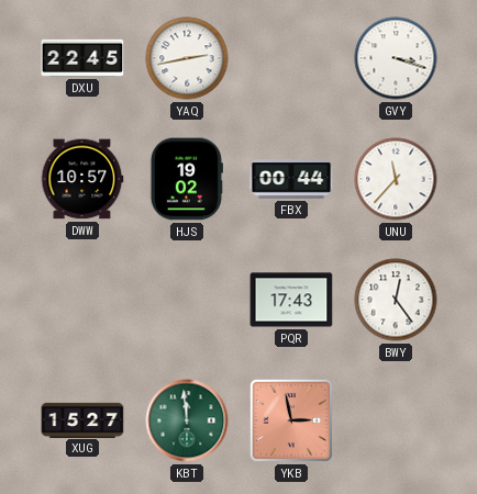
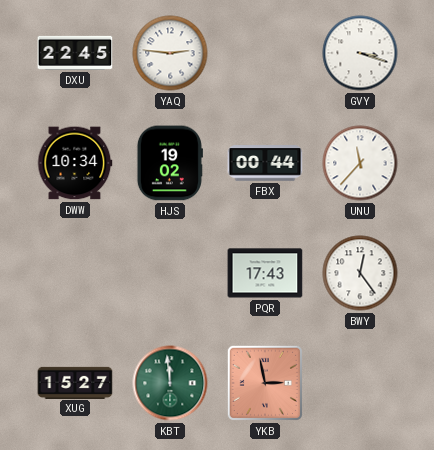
YAQ: 2:43 -> 2:46
DWW: 10:57 -> 10:34
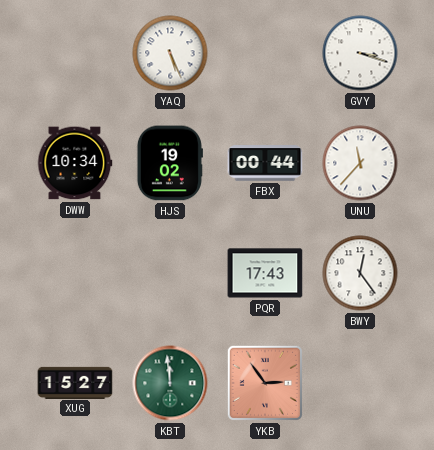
DXU: 22:45 -> none
YAQ: 2:46 -> 5:26
YKB: 2:58 -> 2:54
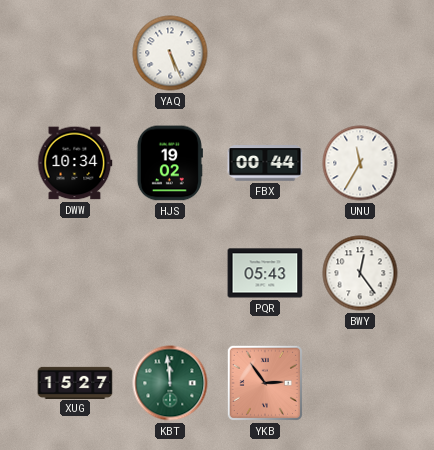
GVY: 3:18 -> none
UNU: 11:37 -> 11:35
PQR: 17:43 -> 05:43
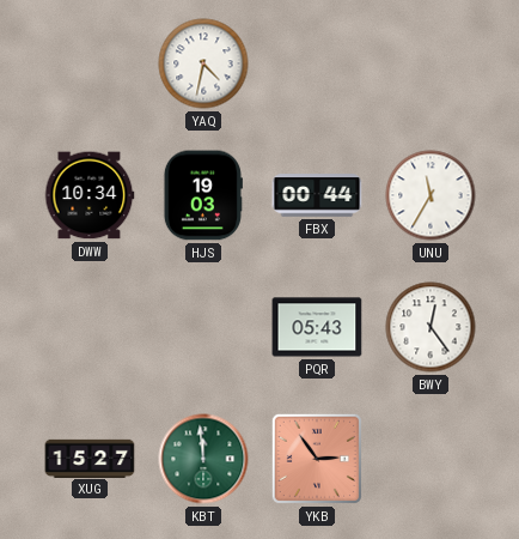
YAQ: 5:26 -> 4:32
HJS: 19:02 -> 19:03
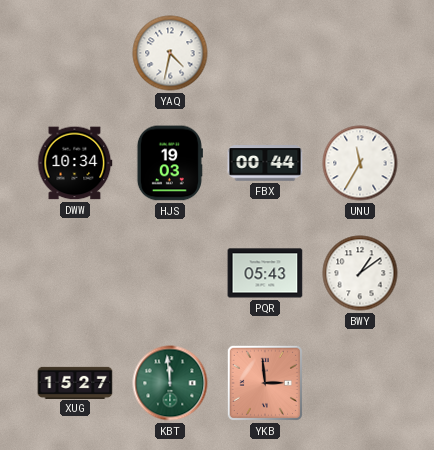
BWY: 12:24 -> 1:09
YKB: 2:54 -> 2:59
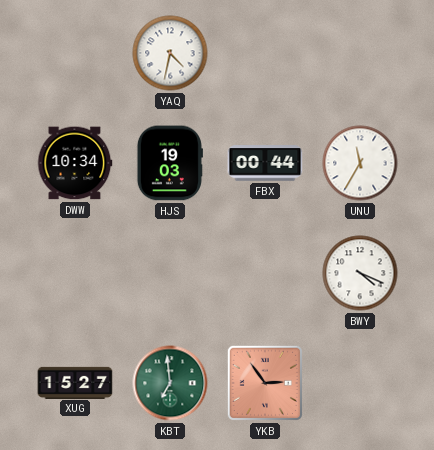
PQR: 05:43 -> none
BWY: 1:09 -> 4:19
KBT: 11:59 -> 6:59
YKB: 2:59 -> 2:54
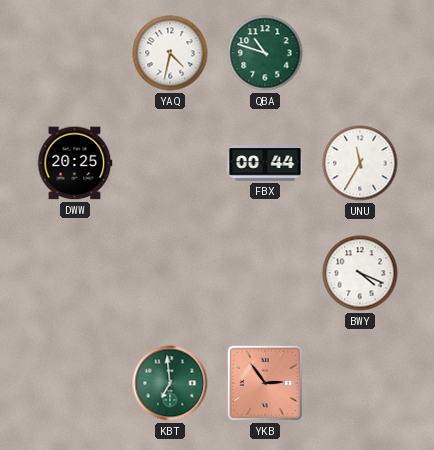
QBA: none -> 10:48
DWW: 10:34 -> 20:25
HJS: 19:03 -> none
XUG: 15:27 -> none
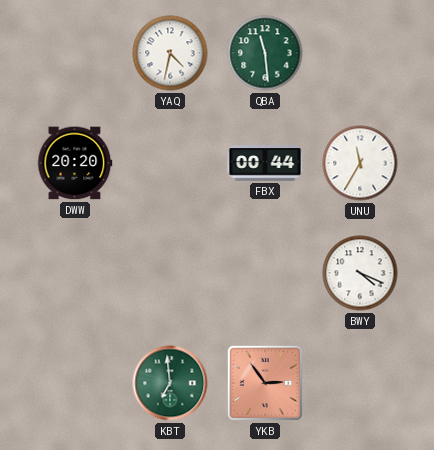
QBA: 10:48 -> 11:29
DWW: 20:25 -> 20:20
